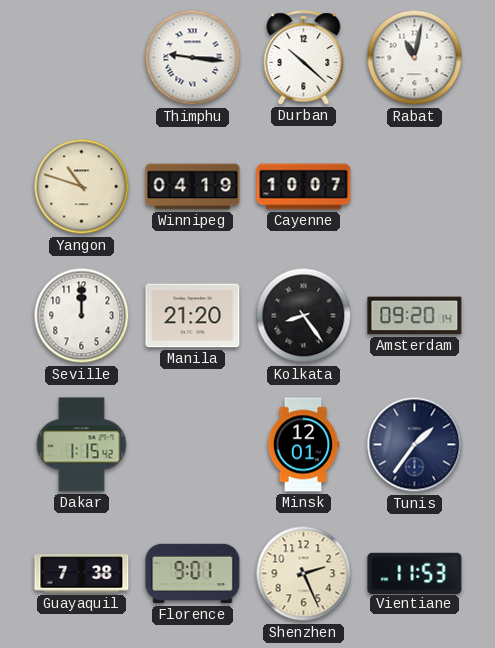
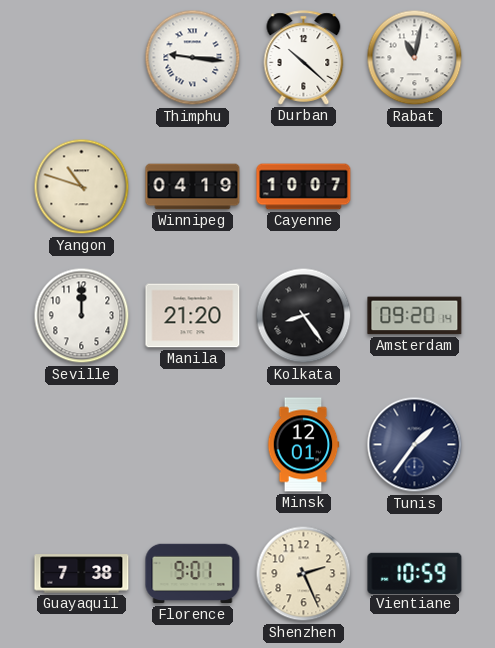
Dakar: 1:15 -> none
Vientiane: 11:53 -> 10:59
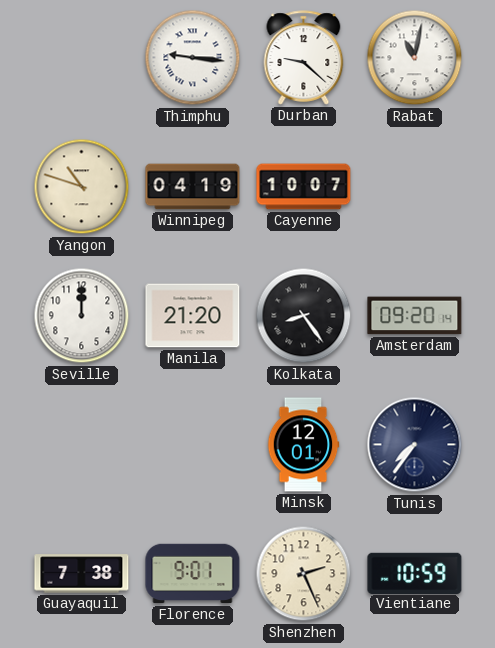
Durban: 10:22 -> 9:22
Tunis: 1:36 -> 7:36
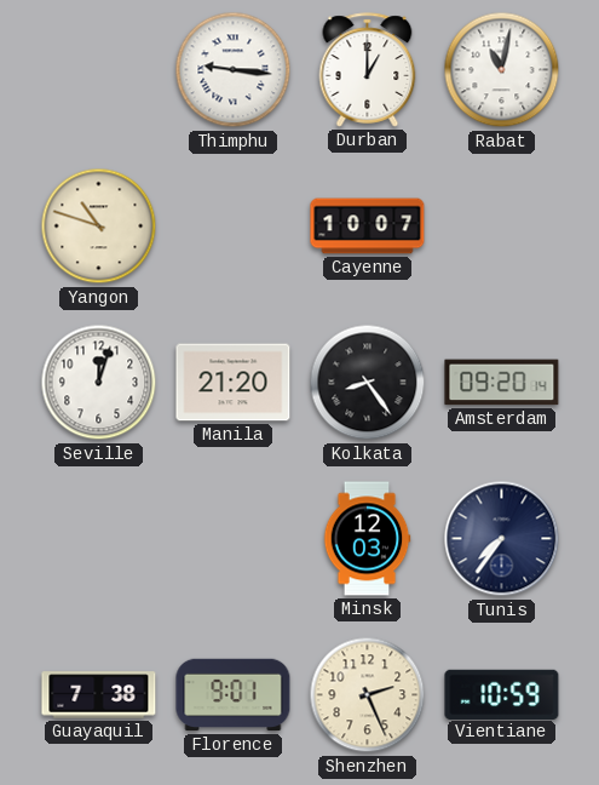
Durban: 9:22 -> 1:00
Winnipeg: 04:19 -> none
Seville: 12:00 -> 12:03
Minsk: 12:01 -> 12:03
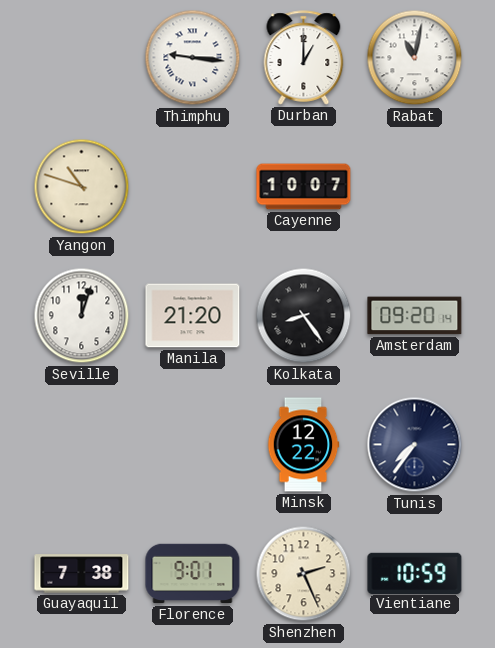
Minsk: 12:03 -> 12:22
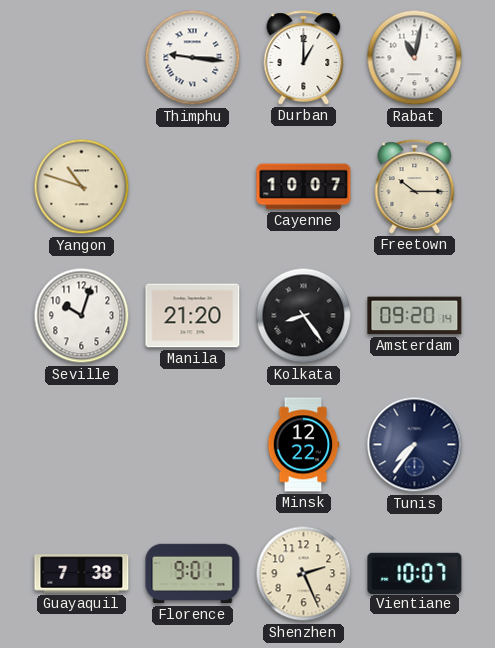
Freetown: none -> 10:15
Seville: 12:03 -> 10:03
Vientiane: 10:59 -> 10:07
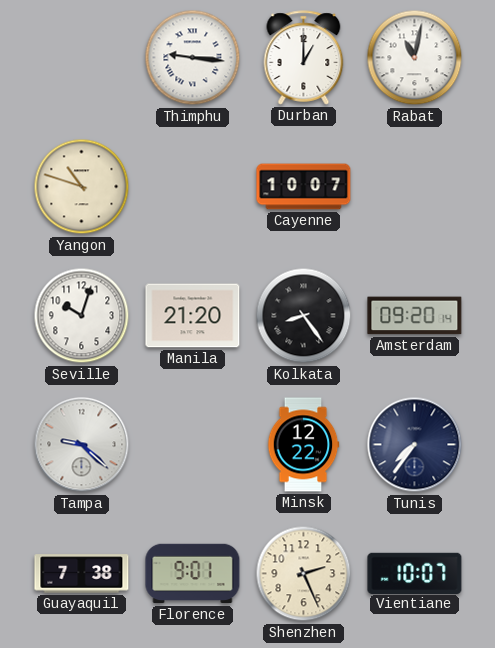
Freetown: 10:15 -> none
Tampa: none -> 9:22
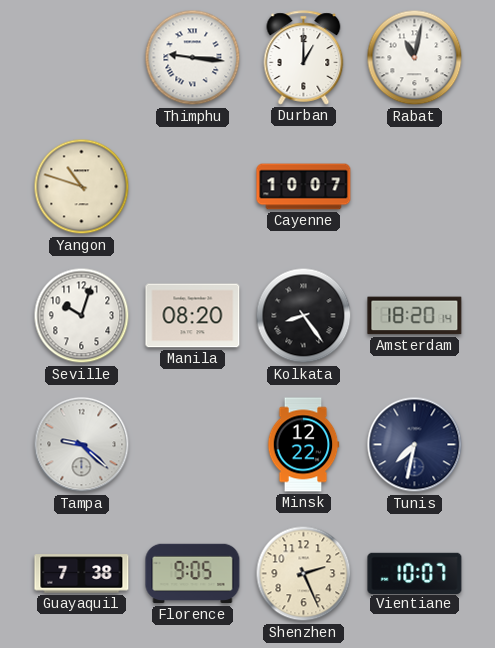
Manila: 21:20 -> 08:20
Amsterdam: 09:20 -> 18:20
Tunis: 7:36 -> 7:32
Florence: 9:01 -> 9:05
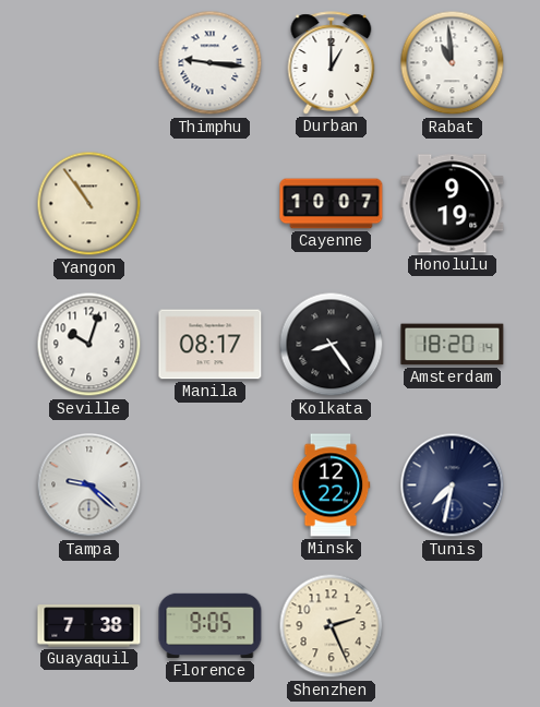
Rabat: 11:02 -> 10:59
Yangon: 10:48 -> 10:54
Honolulu: none -> 9:19
Manila: 08:20 -> 08:17
Vientiane: 10:07 -> none
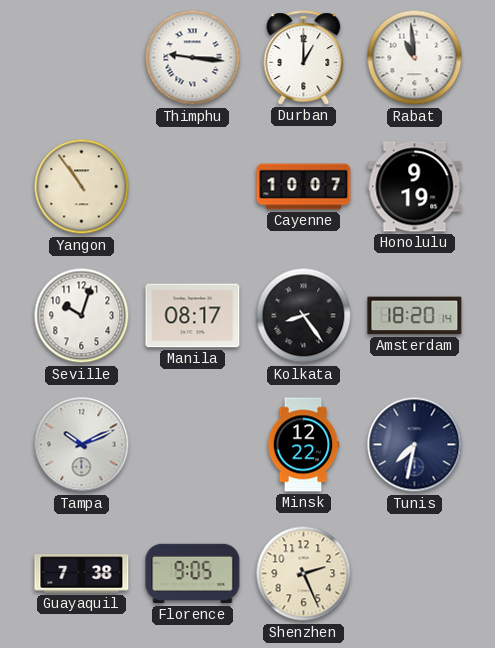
Tampa: 9:22 -> 10:11
